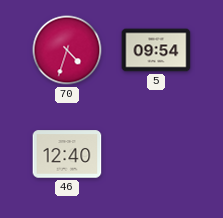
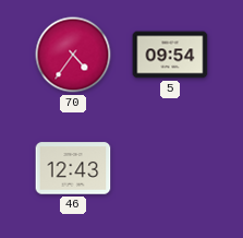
70: 4:33 -> 4:36
46: 12:40 -> 12:43
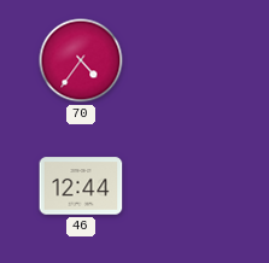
5: 09:54 -> none
46: 12:43 -> 12:44
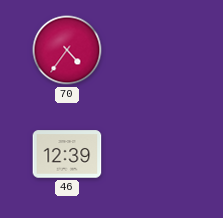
46: 12:44 -> 12:39
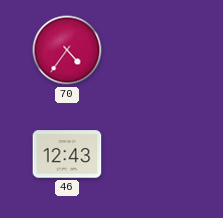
46: 12:39 -> 12:43
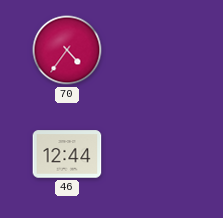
46: 12:43 -> 12:44
